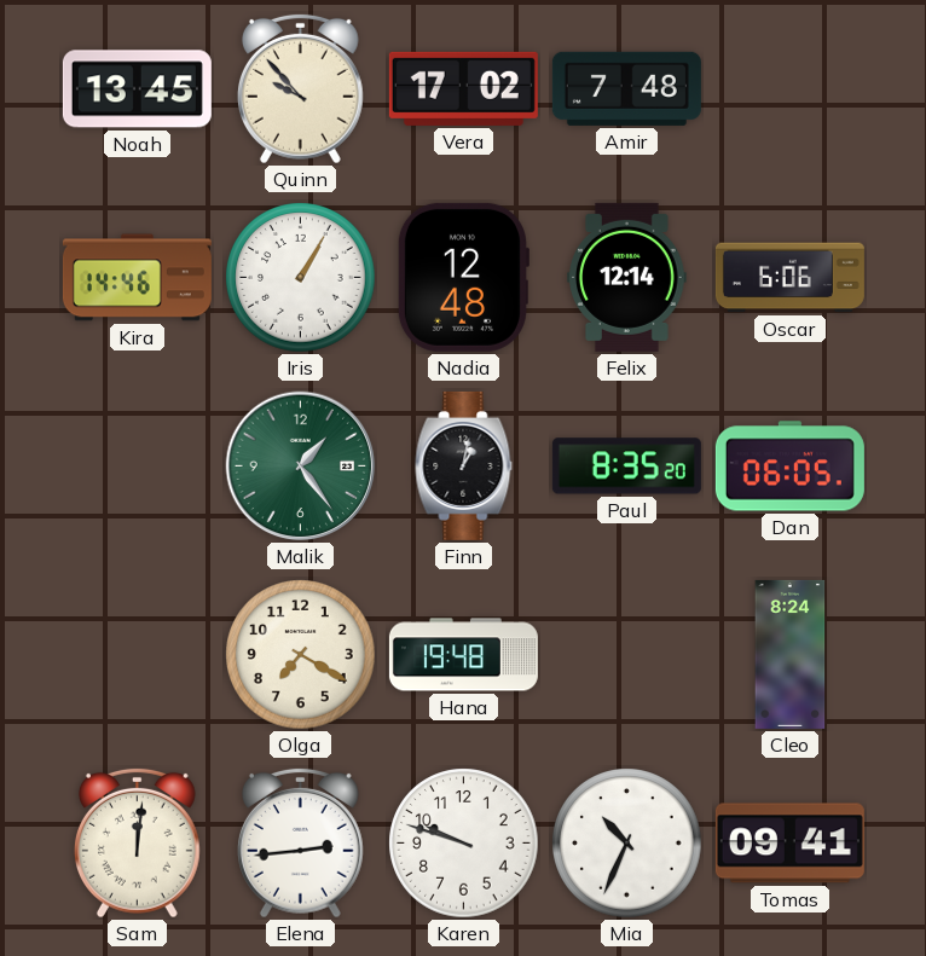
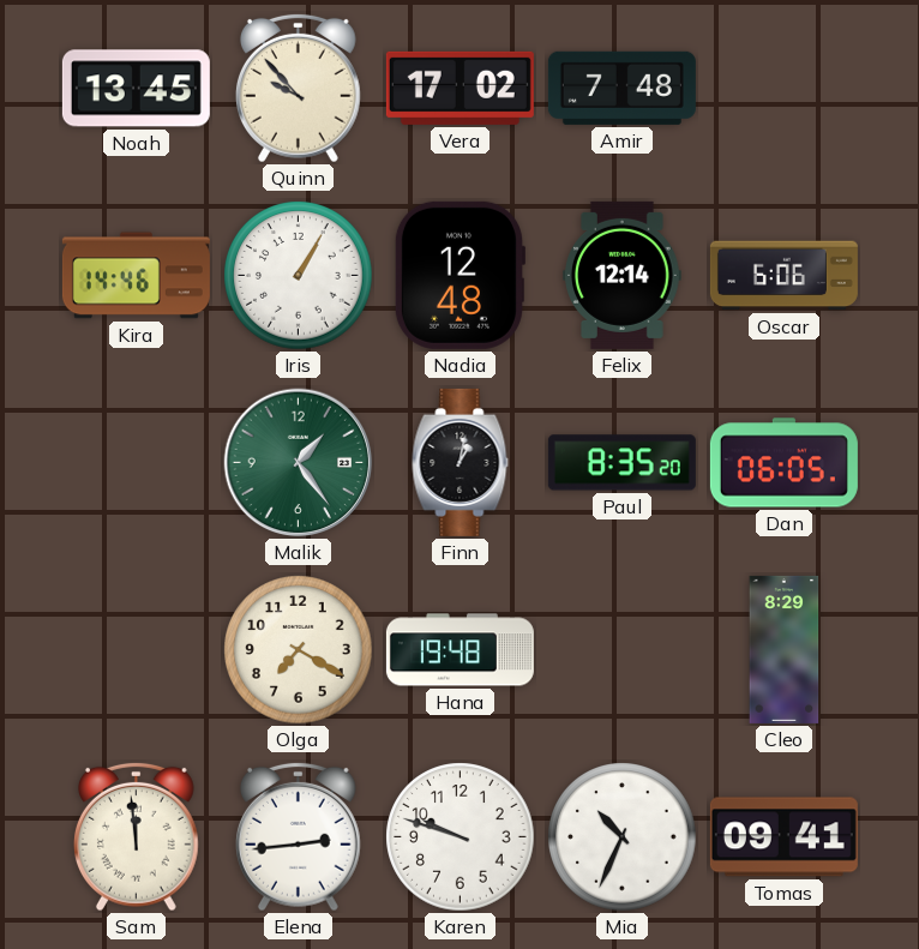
Cleo: 8:24 -> 8:29
Sam: 12:01 -> 11:59
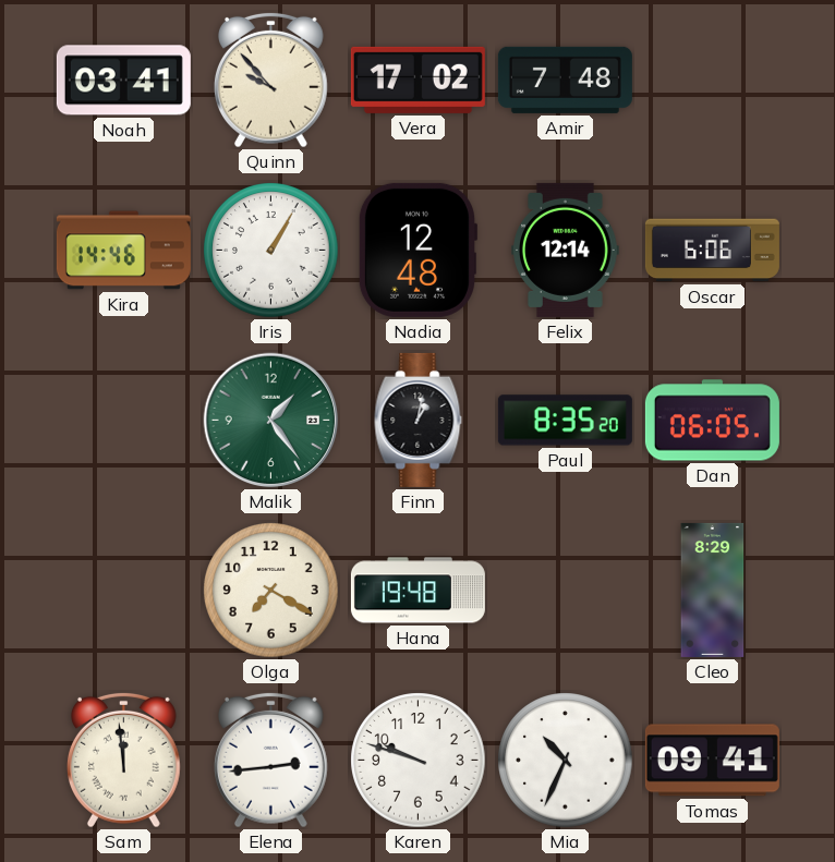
Noah: 13:45 -> 03:41
